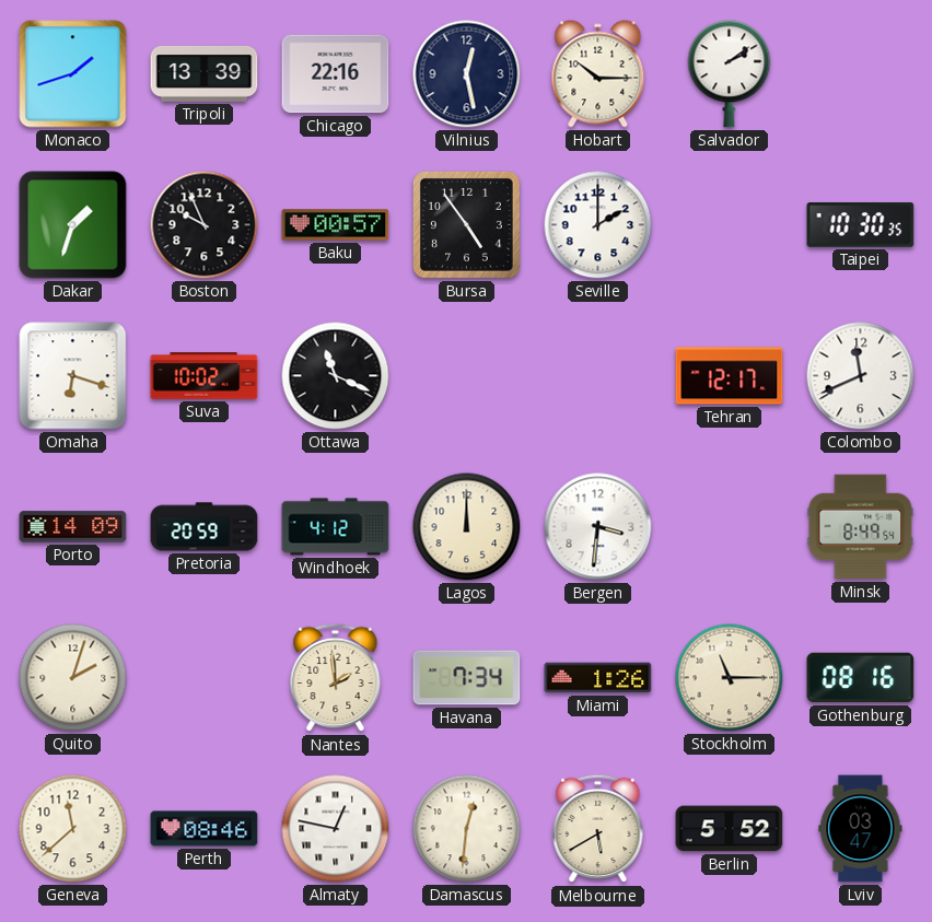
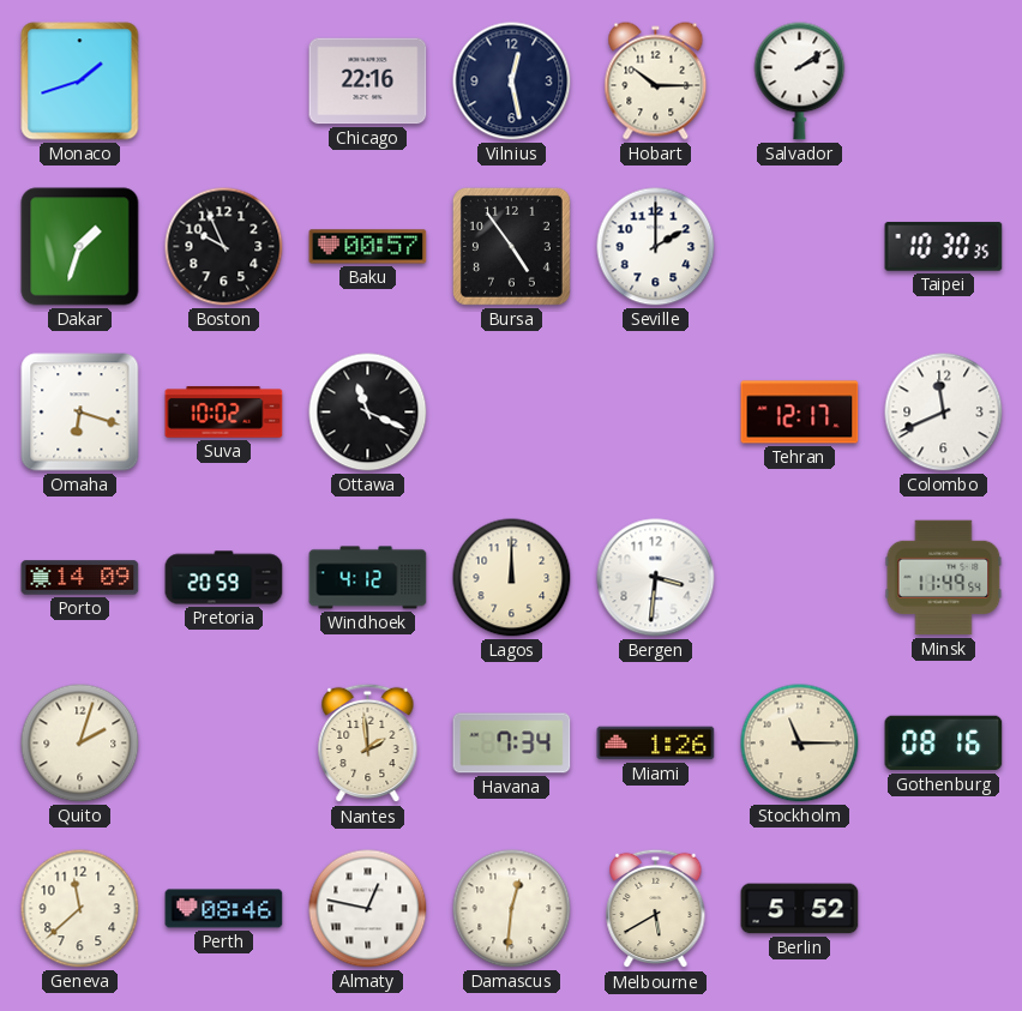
Tripoli: 13:39 -> none
Minsk: 8:49 -> 11:49
Lviv: 03:47 -> none
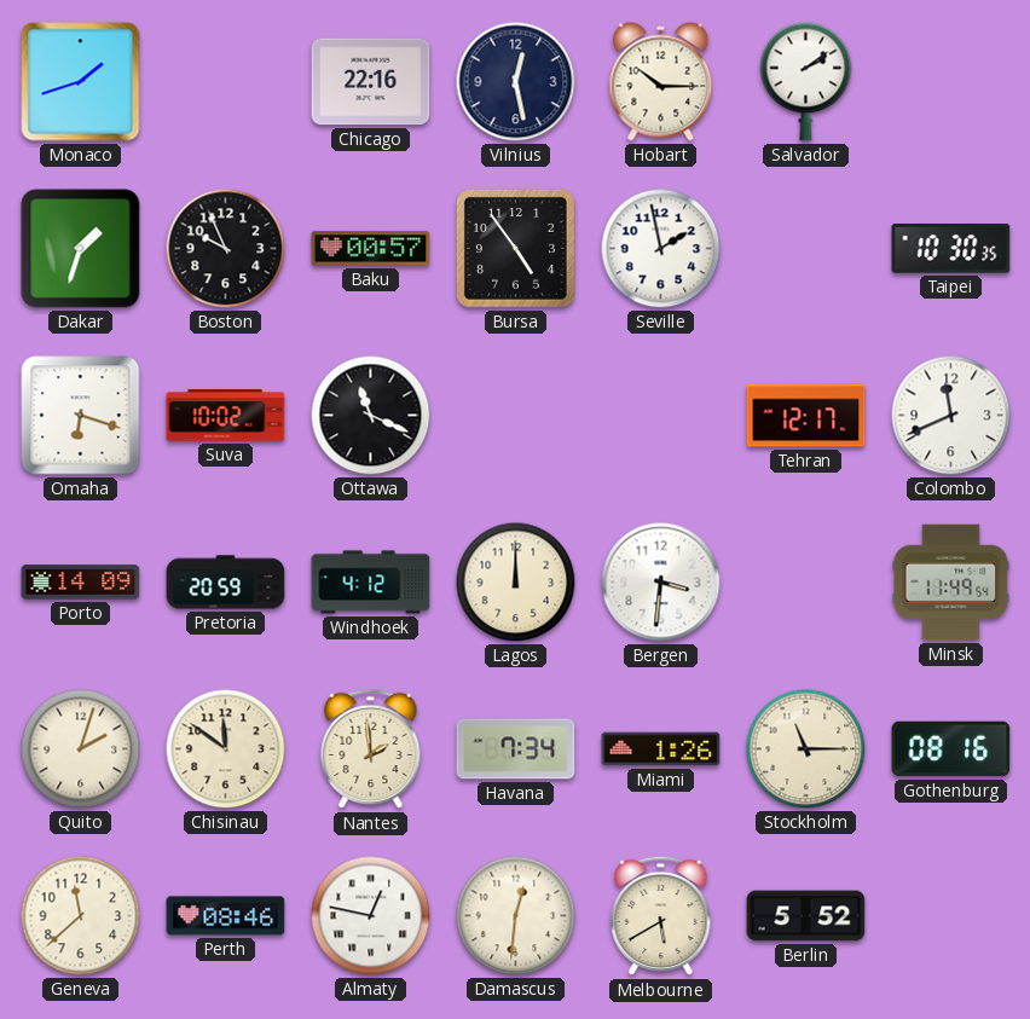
Seville: 2:00 -> 1:58
Chisinau: none -> 11:51
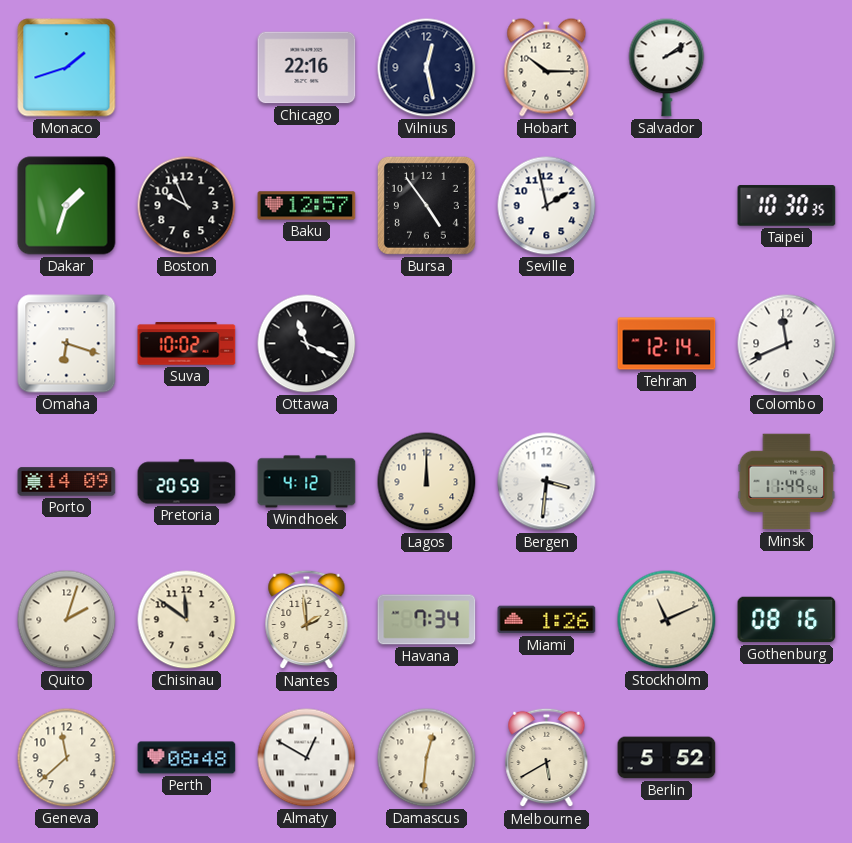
Baku: 00:57 -> 12:57
Tehran: 12:17 -> 12:14
Stockholm: 11:15 -> 11:11
Perth: 08:46 -> 08:48
Almaty: 12:47 -> 12:50
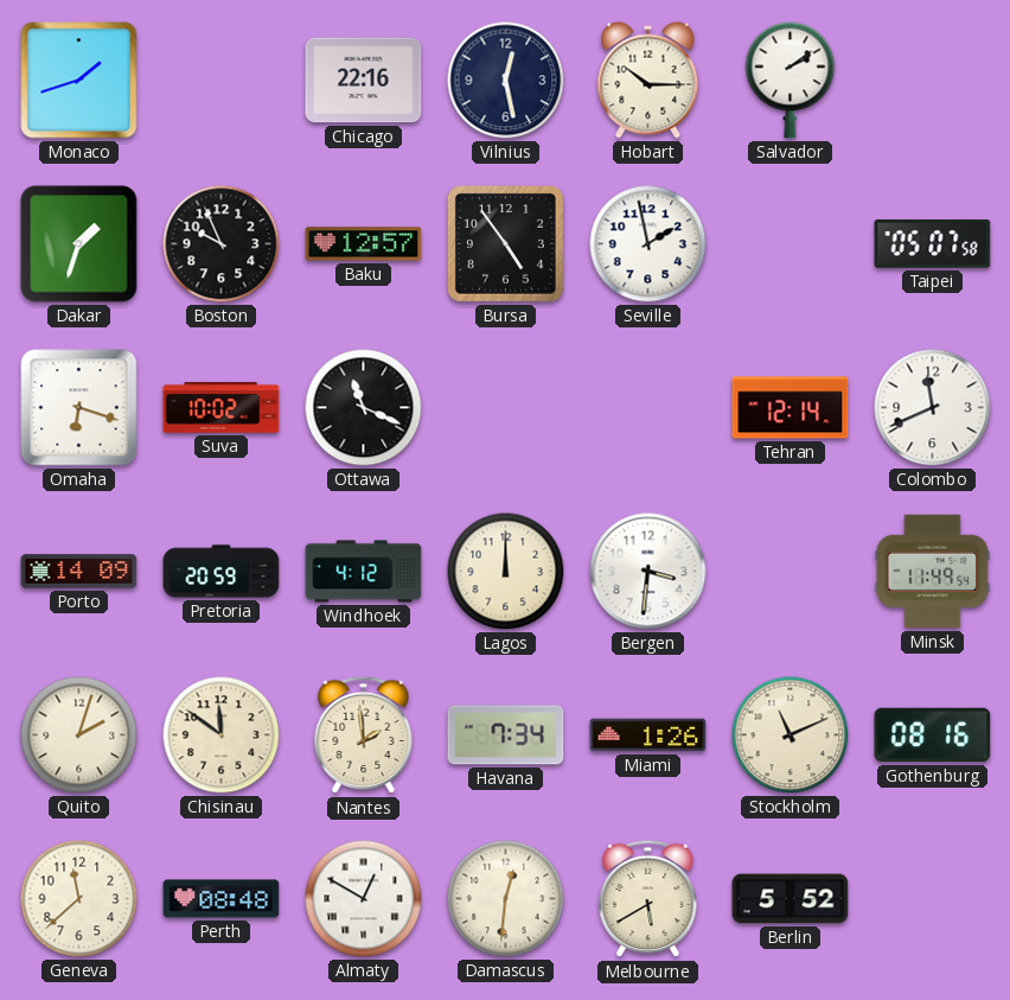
Taipei: 10:30 -> 05:07
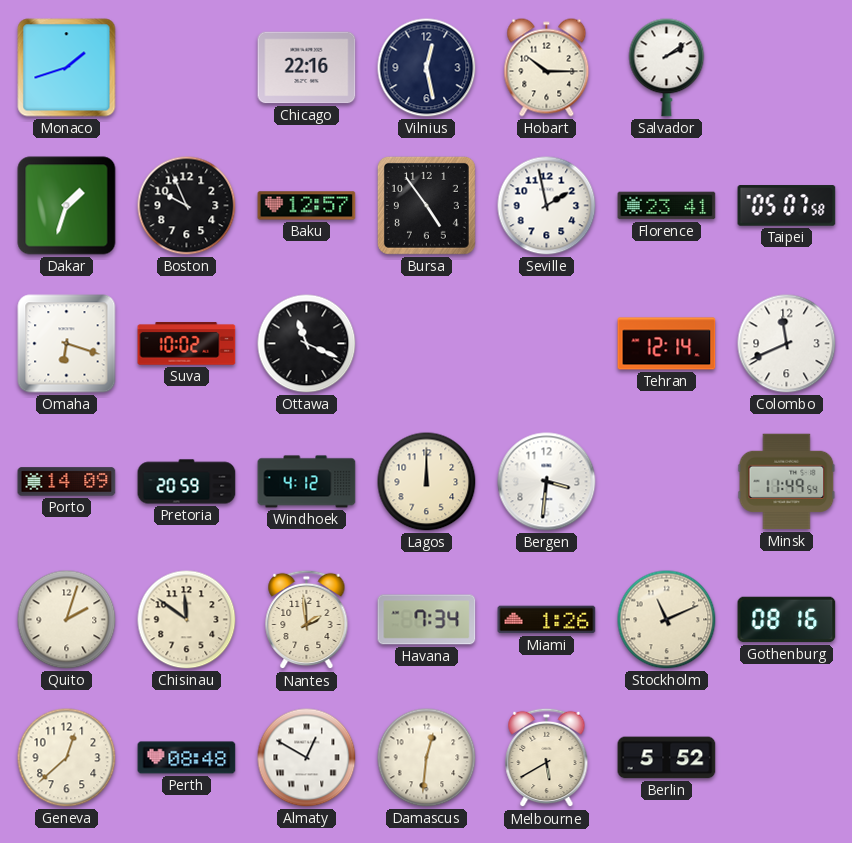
Florence: none -> 23:41
Geneva: 11:38 -> 12:38
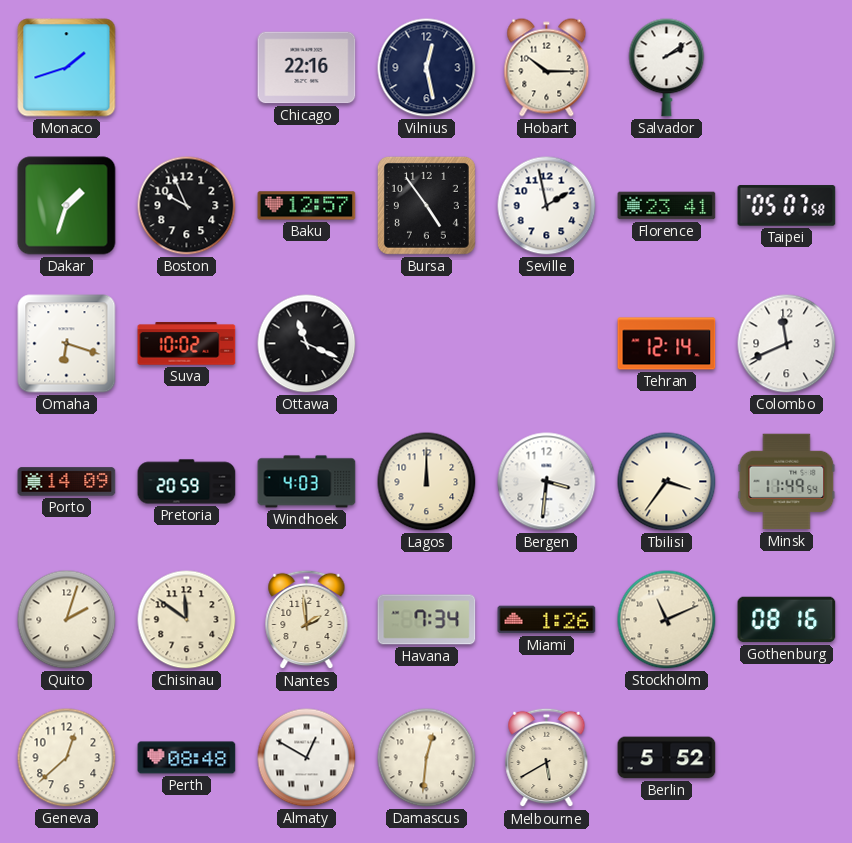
Windhoek: 4:12 -> 4:03
Tbilisi: none -> 3:36
